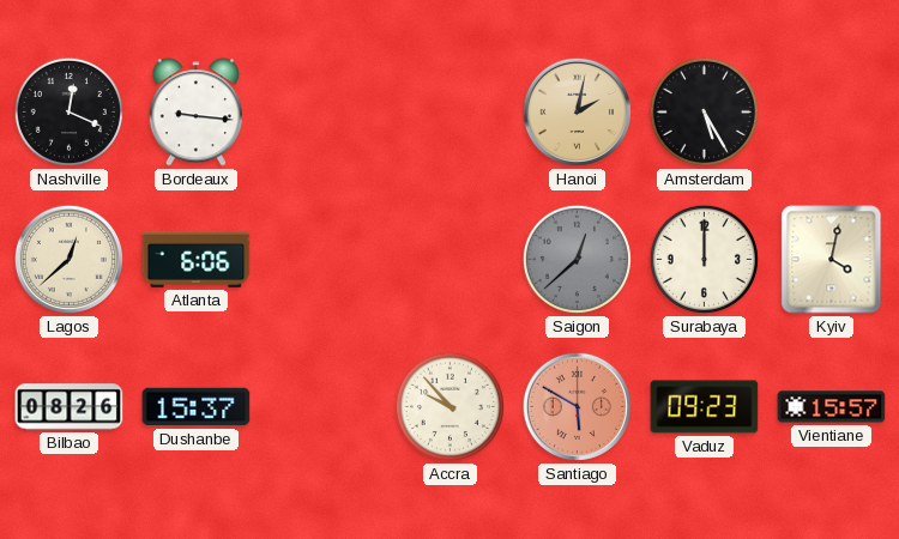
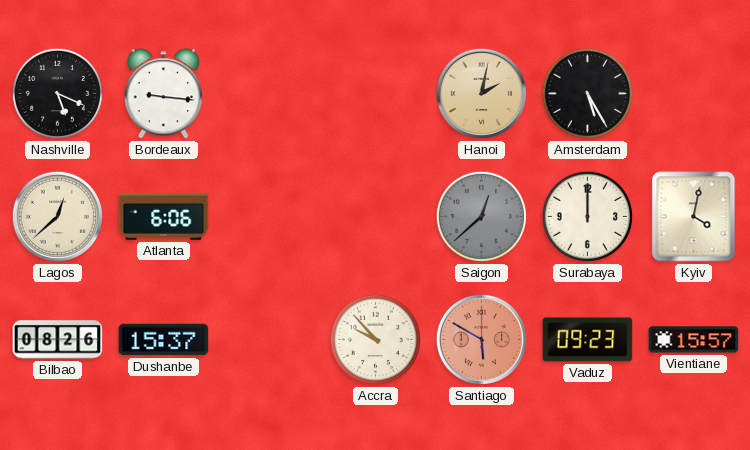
Nashville: 12:19 -> 5:19
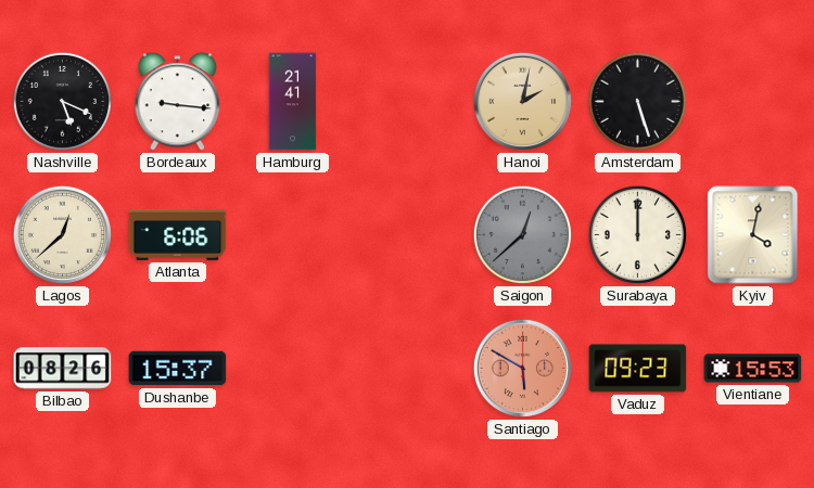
Hamburg: none -> 21:41
Amsterdam: 5:25 -> 5:27
Accra: 9:53 -> none
Vientiane: 15:57 -> 15:53
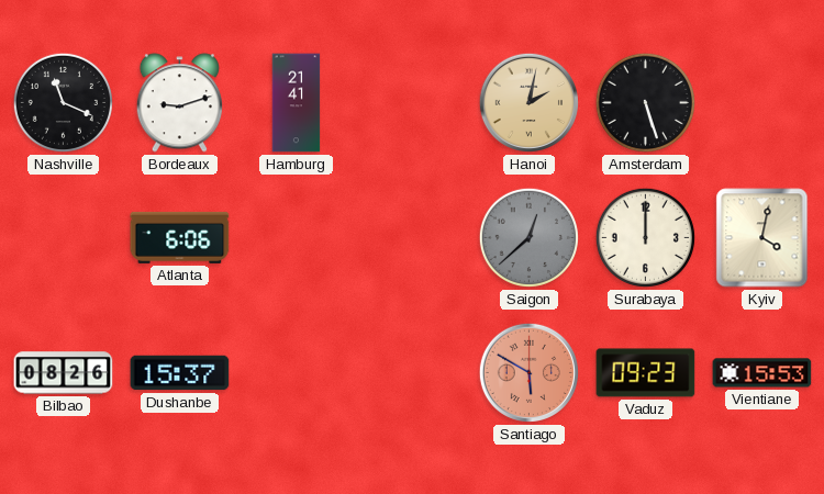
Nashville: 5:19 -> 11:19
Bordeaux: 9:16 -> 9:12
Lagos: 12:38 -> none
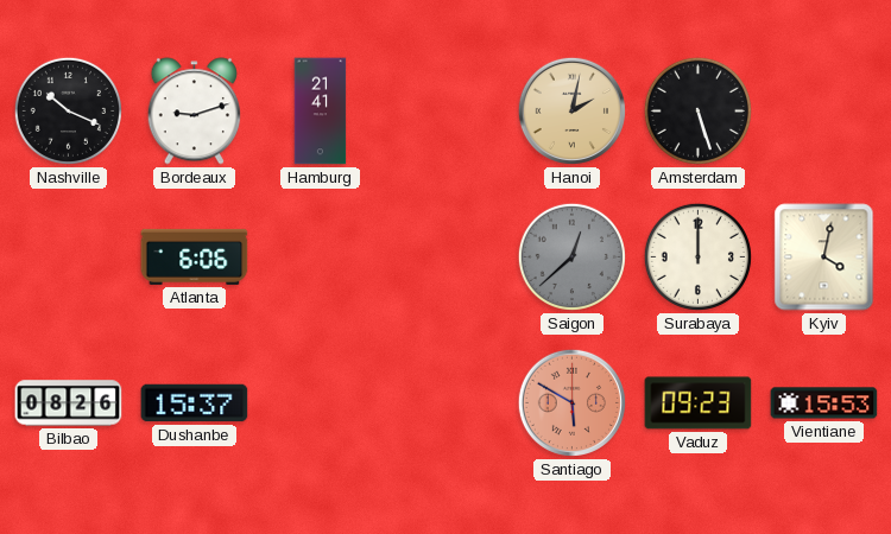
Nashville: 11:19 -> 10:19
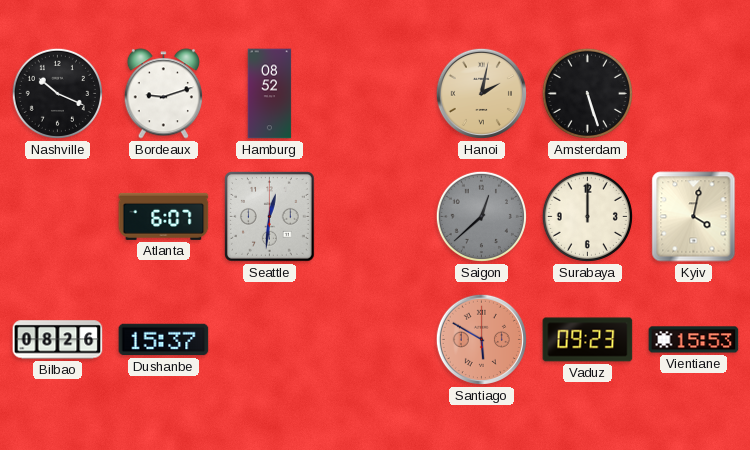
Hamburg: 21:41 -> 08:52
Atlanta: 6:06 -> 6:07
Seattle: none -> 12:31
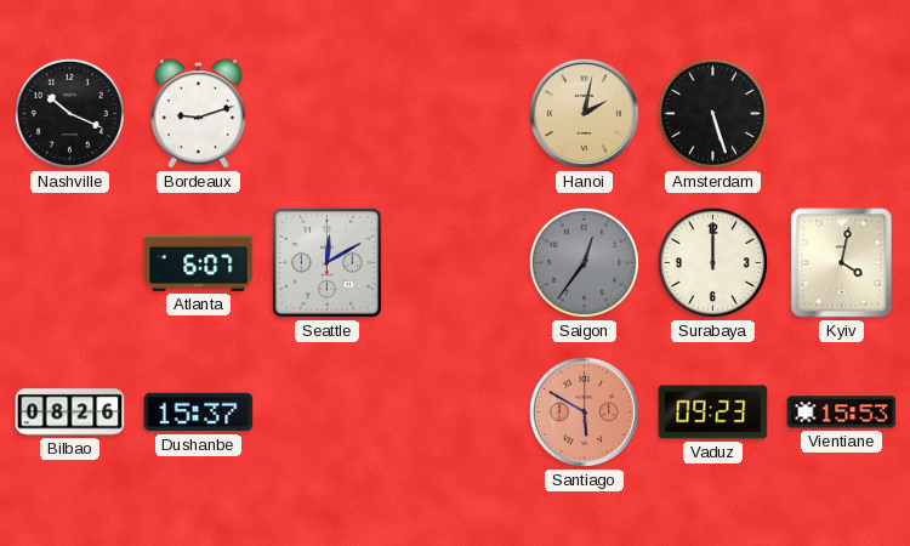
Hamburg: 08:52 -> none
Seattle: 12:31 -> 12:10
Saigon: 12:38 -> 12:36
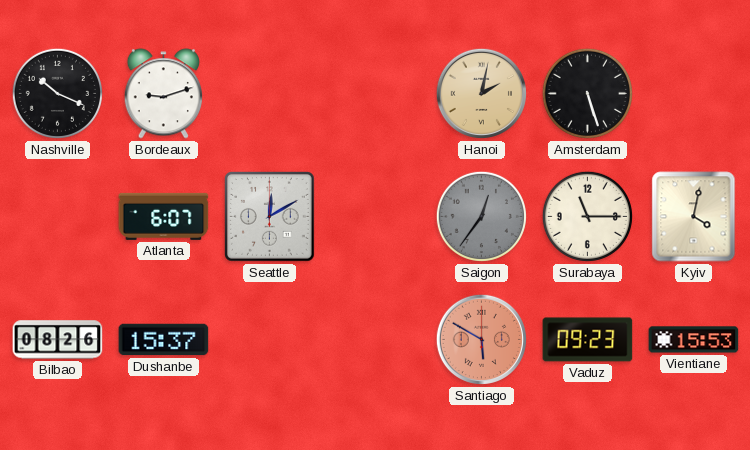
Surabaya: 12:00 -> 11:15
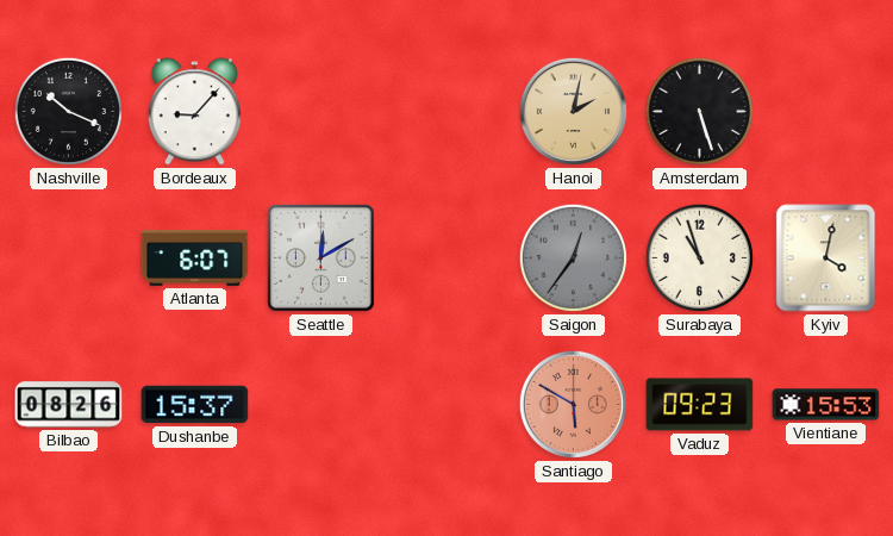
Bordeaux: 9:12 -> 9:07
Surabaya: 11:15 -> 10:57
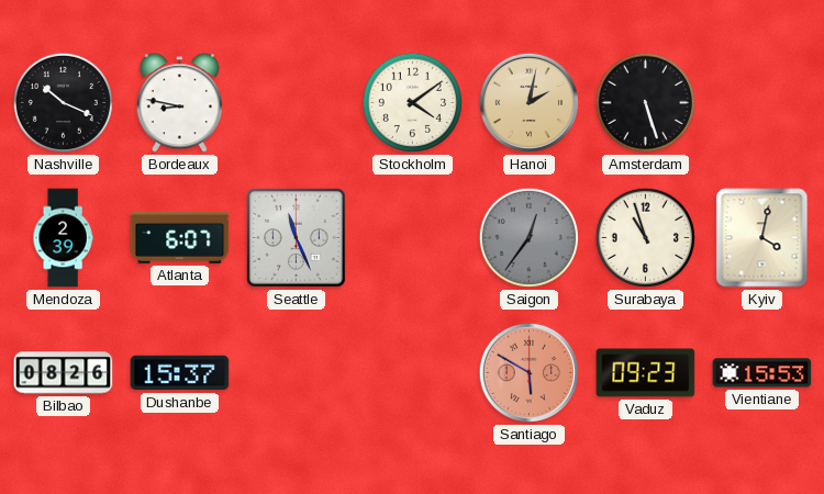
Bordeaux: 9:07 -> 8:47
Stockholm: none -> 4:09
Mendoza: none -> 2:39
Seattle: 12:10 -> 11:26
